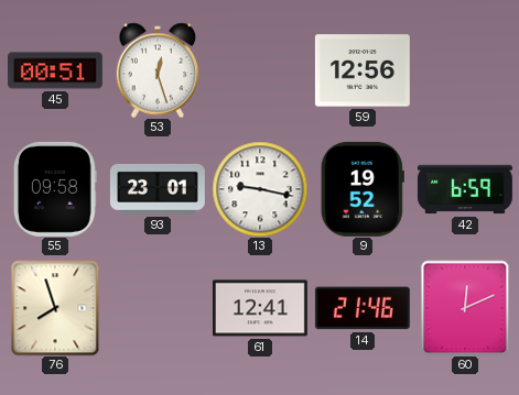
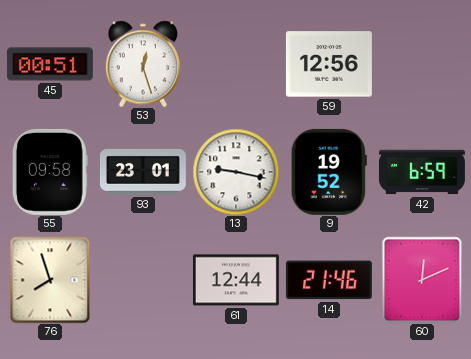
61: 12:41 -> 12:44
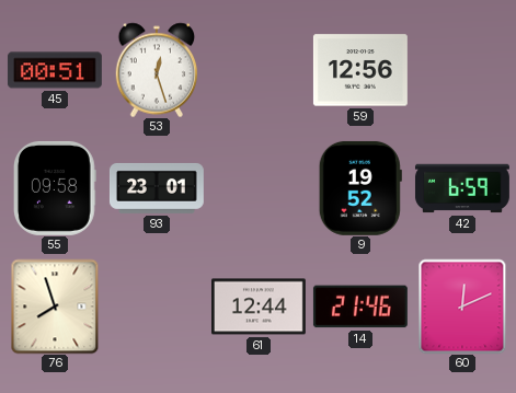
13: 9:17 -> none
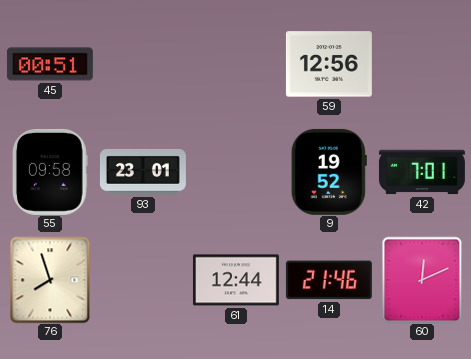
53: 12:27 -> none
42: 6:59 -> 7:01
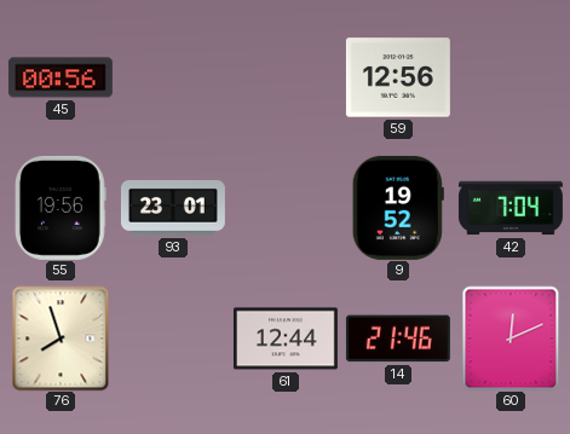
45: 00:51 -> 00:56
55: 09:58 -> 19:56
42: 7:01 -> 7:04
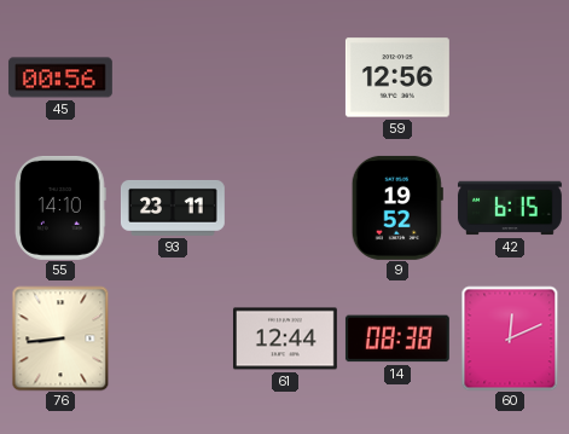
55: 19:56 -> 14:10
93: 23:01 -> 23:11
42: 7:04 -> 6:15
76: 7:57 -> 8:44
14: 21:46 -> 08:38
